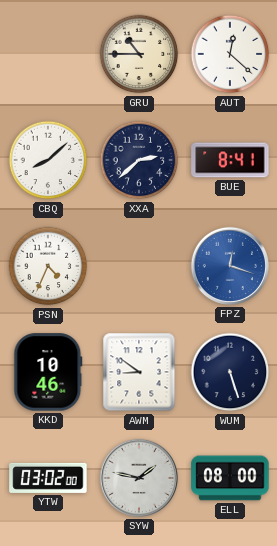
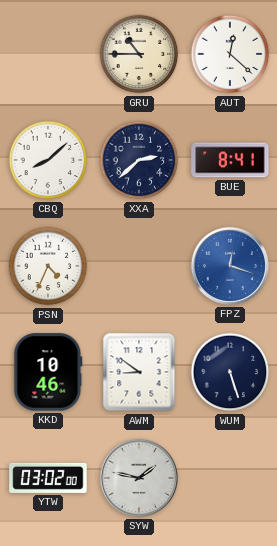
ELL: 08:00 -> none
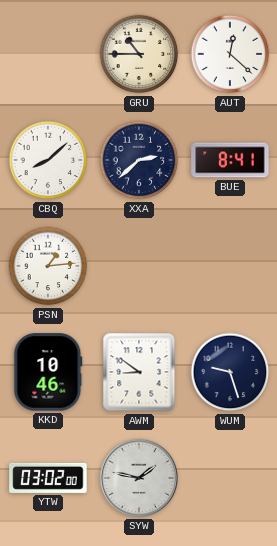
PSN: 4:34 -> 1:14
FPZ: 12:18 -> none
WUM: 5:27 -> 9:27
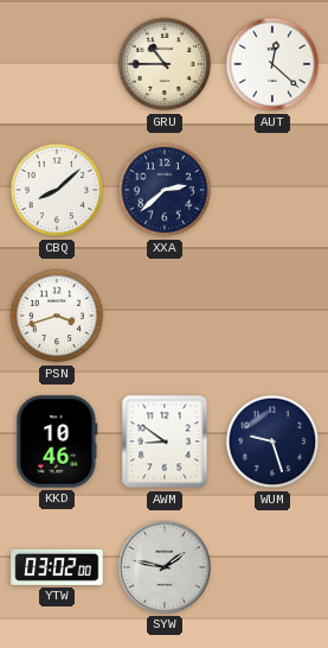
BUE: 8:41 -> none
PSN: 1:14 -> 3:42
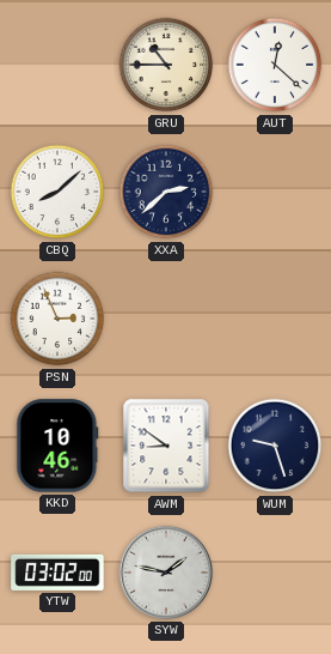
PSN: 3:42 -> 2:56
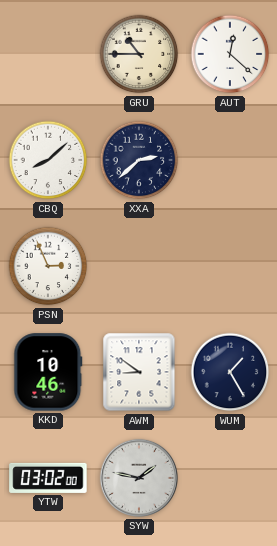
WUM: 9:27 -> 1:25
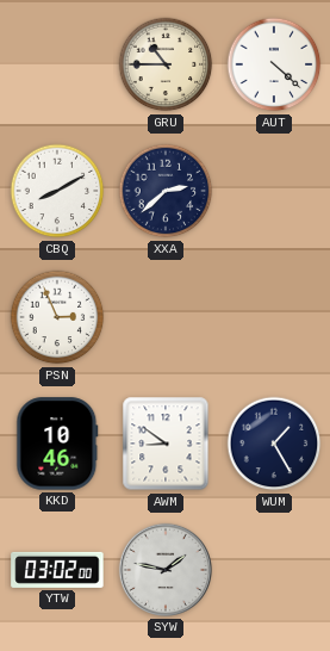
AUT: 12:22 -> 4:22
CBQ: 8:08 -> 8:10
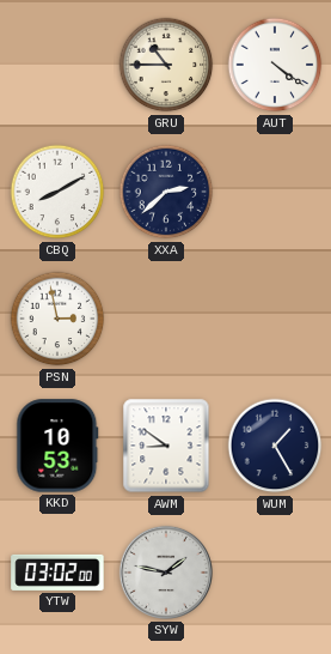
AUT: 4:22 -> 4:21
PSN: 2:56 -> 2:58
KKD: 10:46 -> 10:53
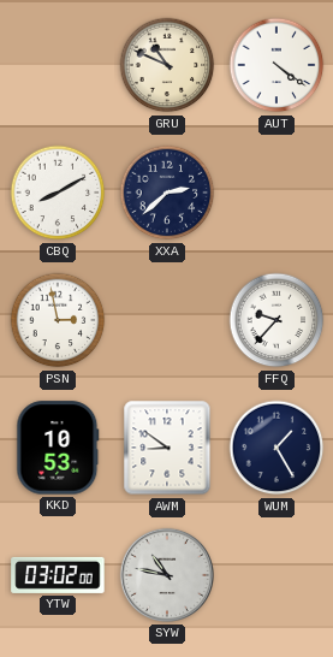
GRU: 10:45 -> 10:49
FFQ: none -> 9:37
SYW: 1:47 -> 10:47
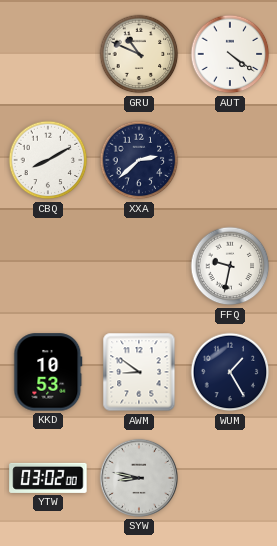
PSN: 2:58 -> none
FFQ: 9:37 -> 9:32
SYW: 10:47 -> 8:47
